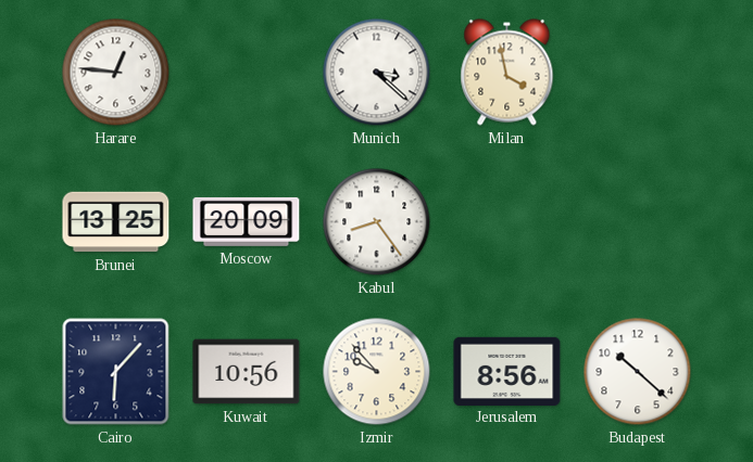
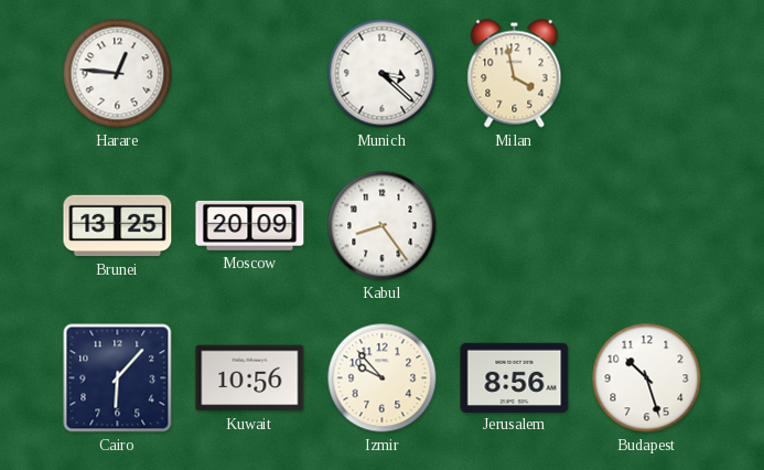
Budapest: 10:22 -> 10:27
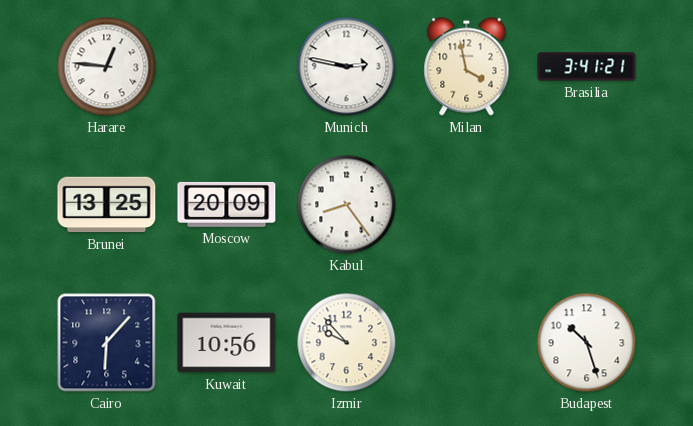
Munich: 3:22 -> 2:47
Brasilia: none -> 3:41
Jerusalem: 8:56 -> none
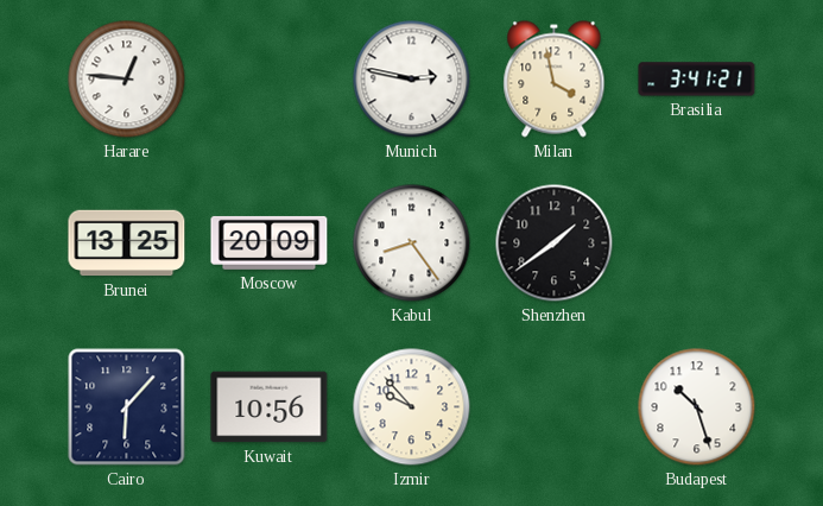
Shenzhen: none -> 1:39
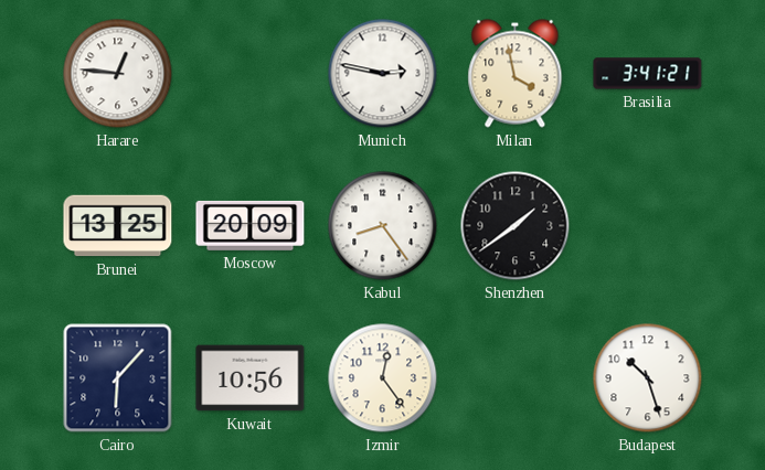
Izmir: 9:53 -> 12:24
